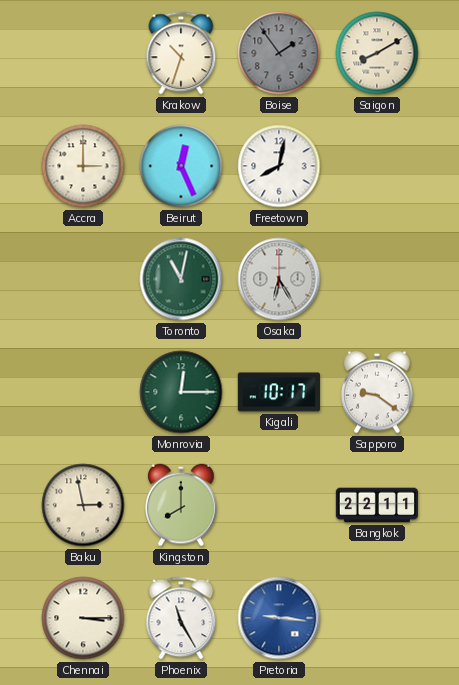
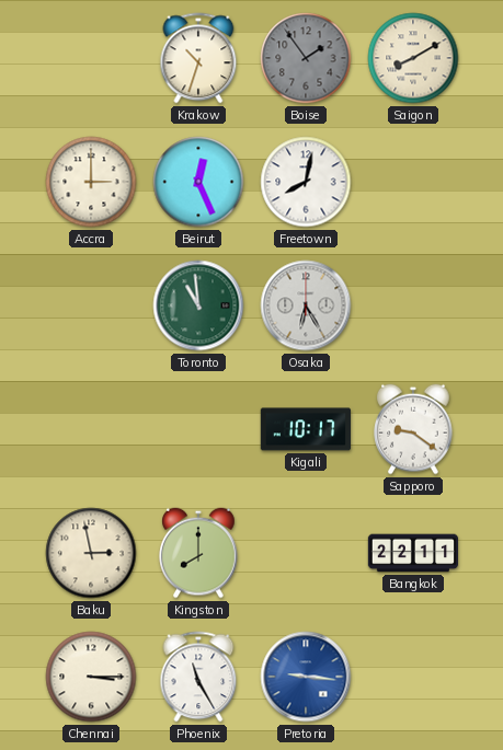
Toronto: 11:02 -> 10:59
Monrovia: 12:15 -> none
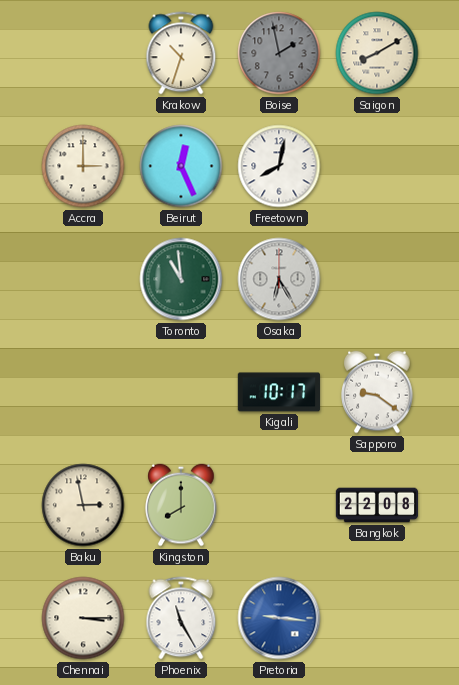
Boise: 1:54 -> 1:58
Bangkok: 22:11 -> 22:08
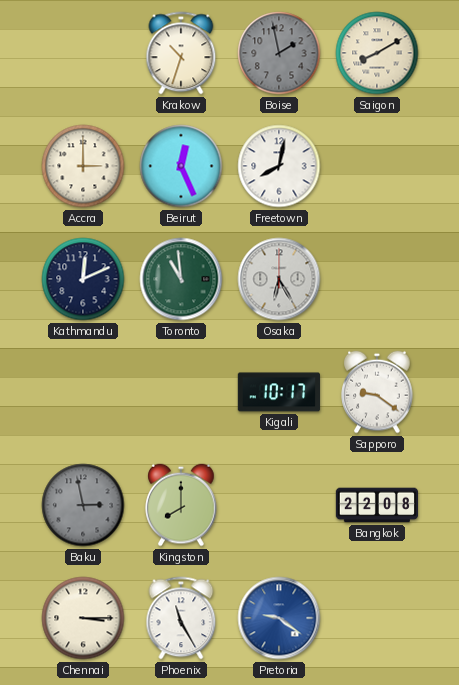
Kathmandu: none -> 12:11
Baku dial: cream -> grey
Pretoria: 9:16 -> 9:21
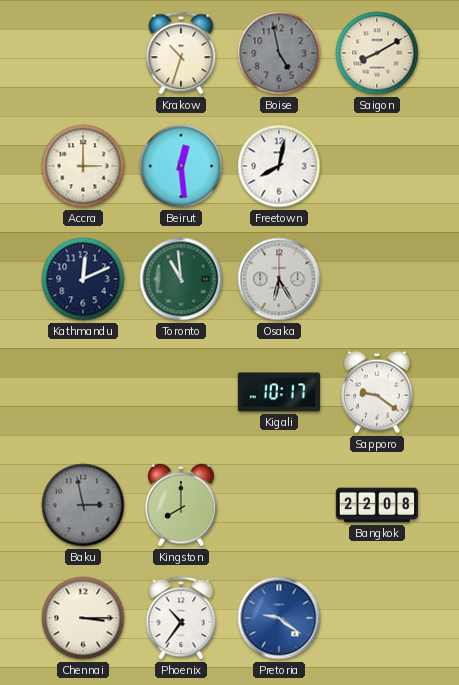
Boise: 1:58 -> 4:58
Beirut: 12:26 -> 12:29
Phoenix: 11:25 -> 10:36
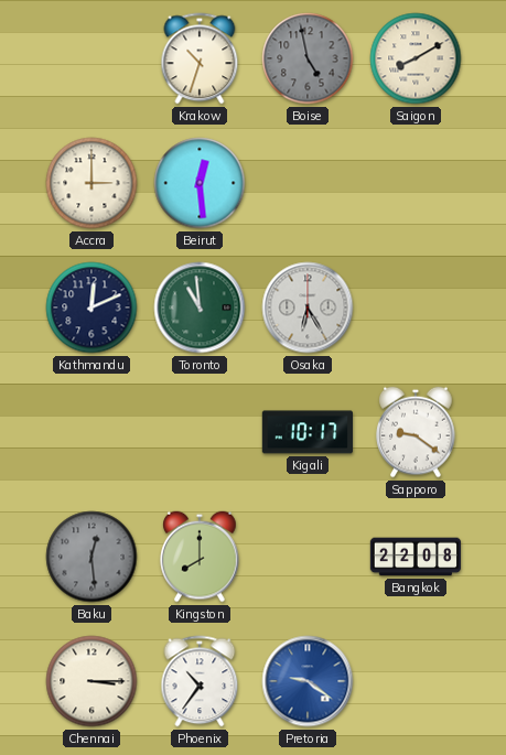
Freetown: 8:02 -> none
Baku: 2:58 -> 12:29
